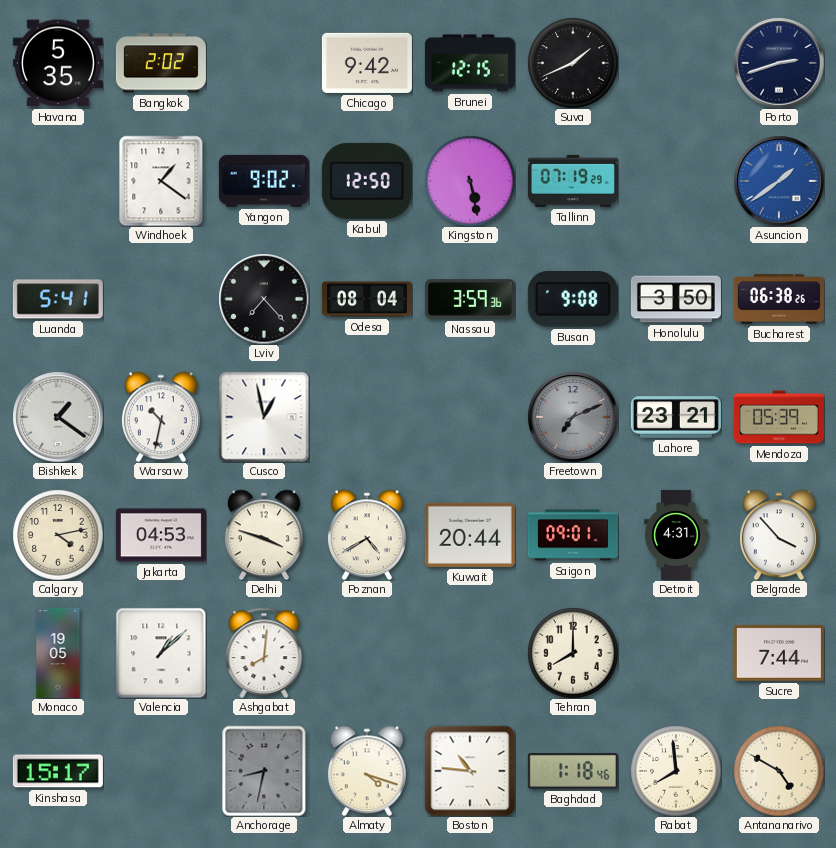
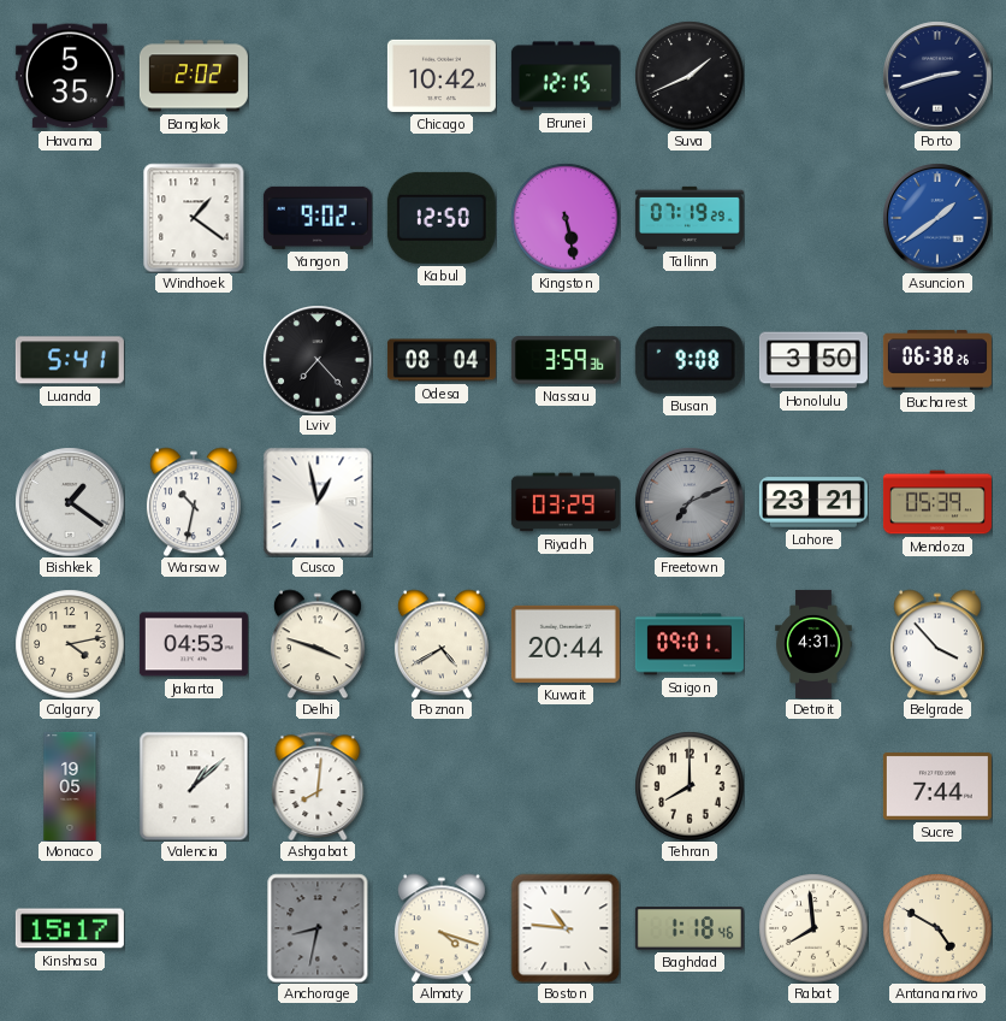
Chicago: 9:42 -> 10:42
Riyadh: none -> 03:29
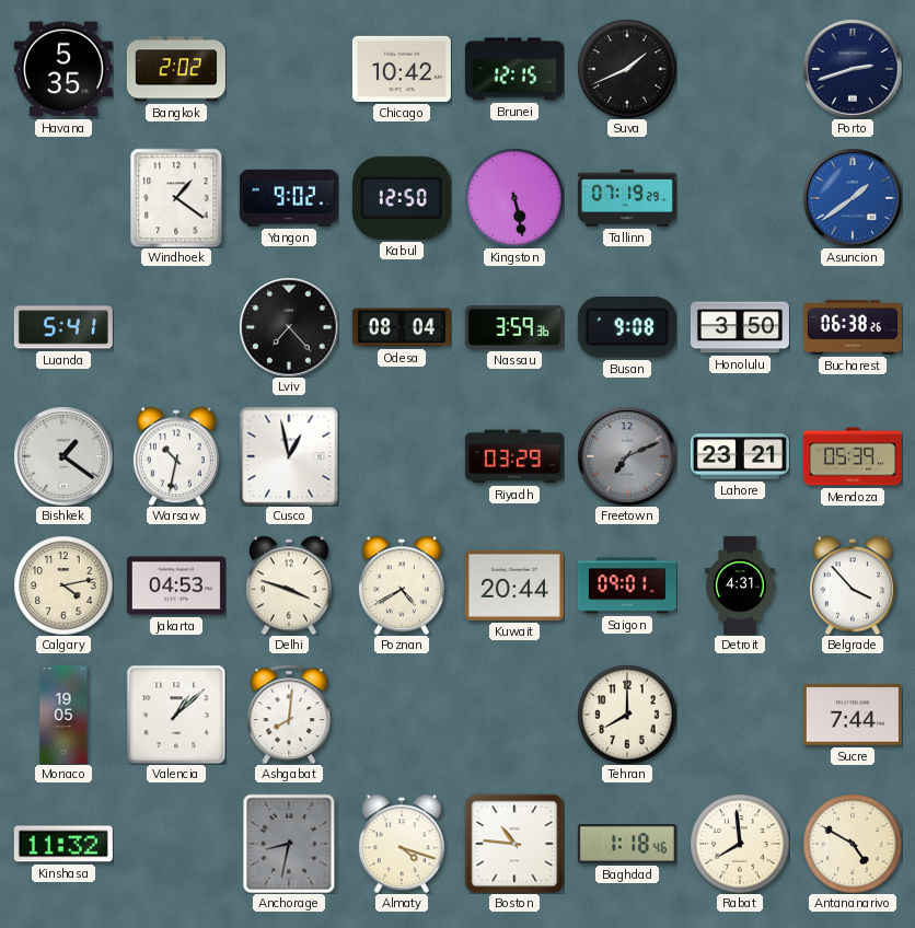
Kinshasa: 15:17 -> 11:32
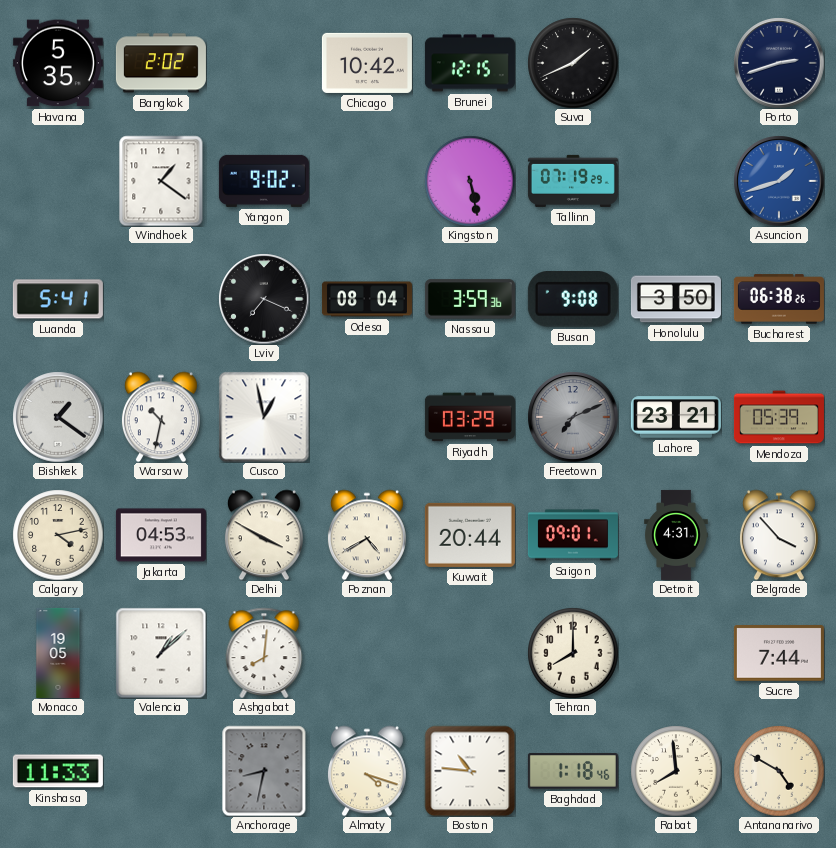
Kabul: 12:50 -> none
Asuncion: 1:39 -> 1:42
Lviv: 7:23 -> 7:19
Delhi: 3:48 -> 3:50
Kinshasa: 11:32 -> 11:33
